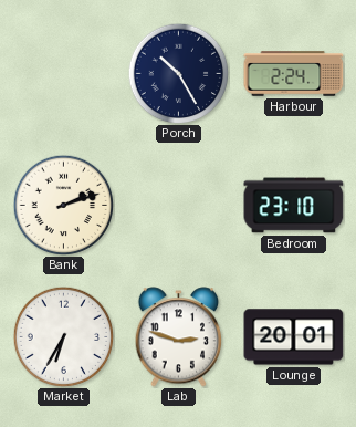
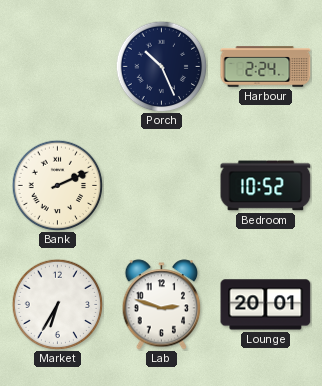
Porch: 10:25 -> 10:26
Bank: 2:12 -> 2:11
Bedroom: 23:10 -> 10:52
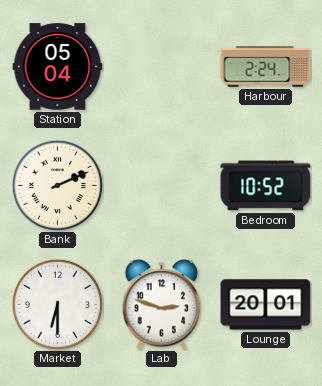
Station: none -> 05:04
Porch: 10:26 -> none
Market: 6:35 -> 6:30
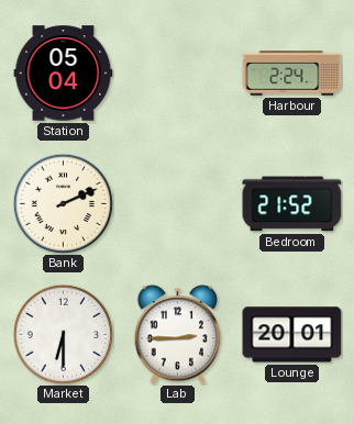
Bedroom: 10:52 -> 21:52
Lab: 2:48 -> 2:45
